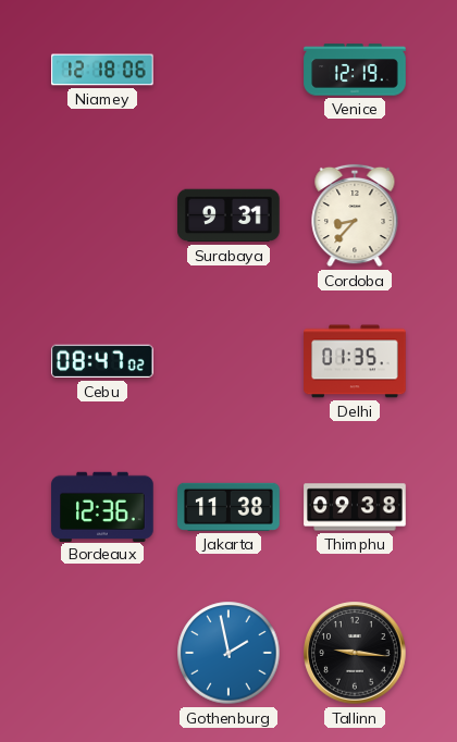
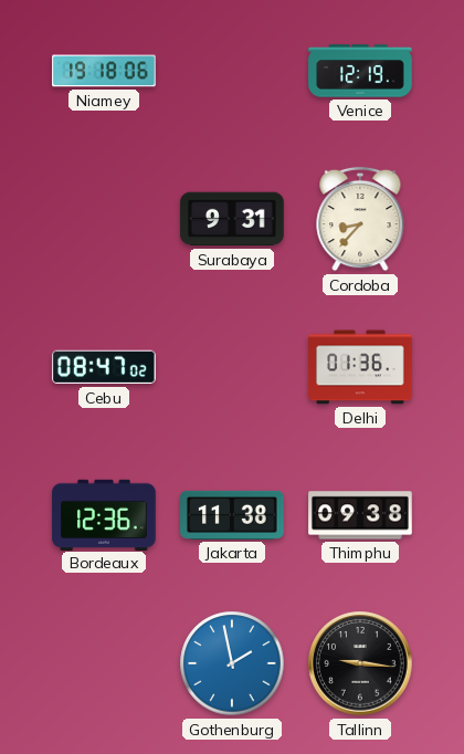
Niamey: 12:18 -> 19:18
Delhi: 01:35 -> 01:36
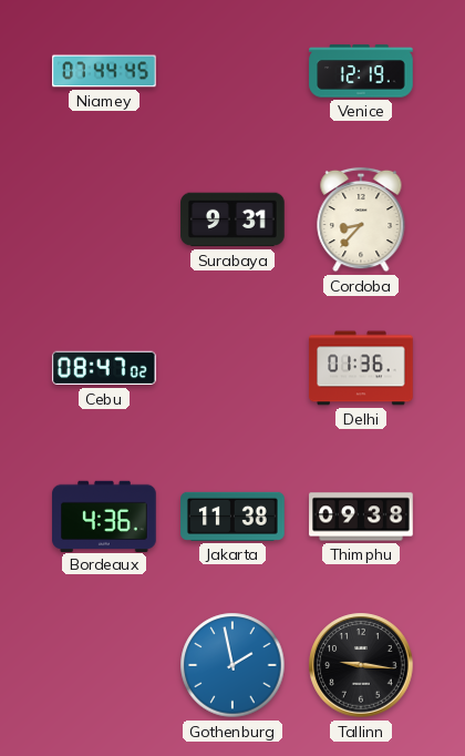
Niamey: 19:18 -> 07:44
Bordeaux: 12:36 -> 4:36
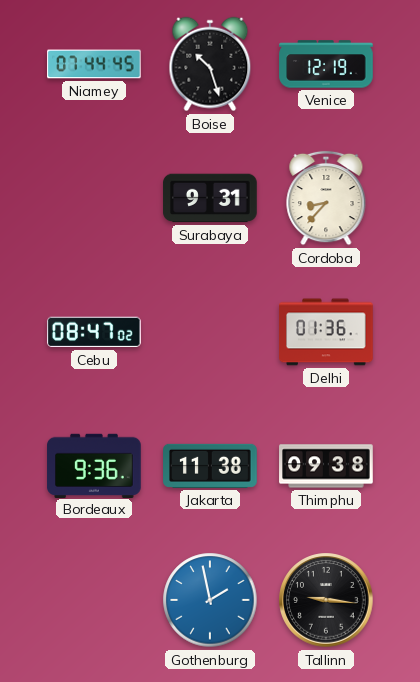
Boise: none -> 10:27
Bordeaux: 4:36 -> 9:36
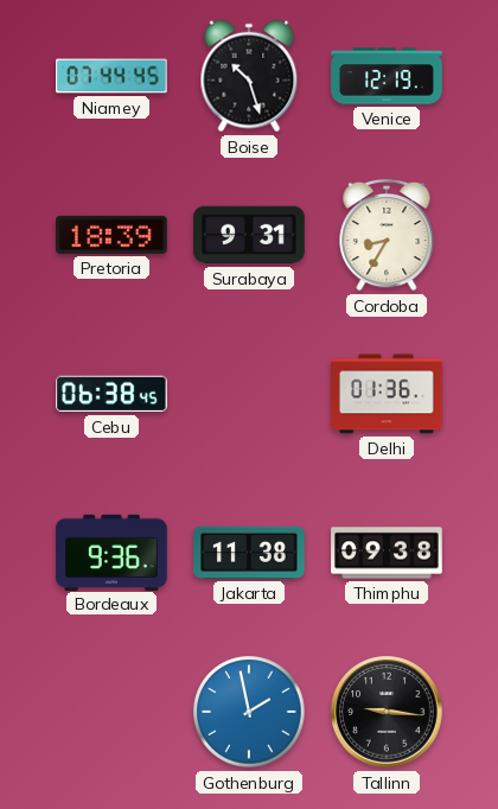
Pretoria: none -> 18:39
Cordoba: 8:37 -> 8:35
Cebu: 08:47 -> 06:38
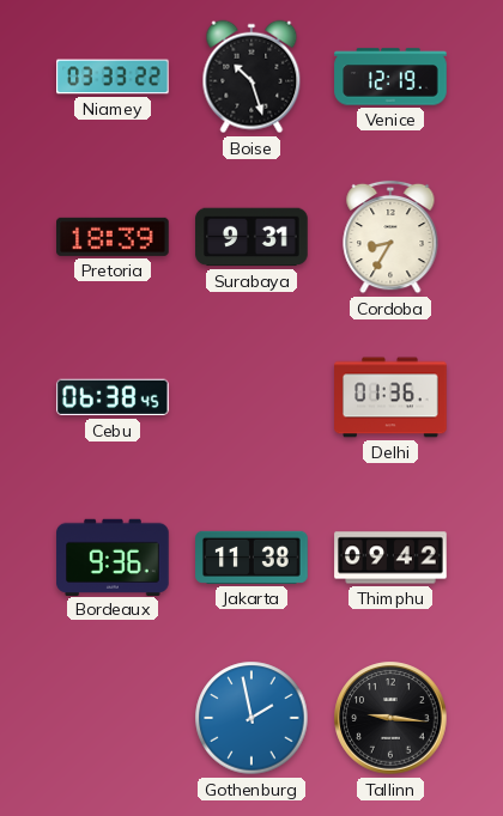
Niamey: 07:44 -> 03:33
Thimphu: 09:38 -> 09:42
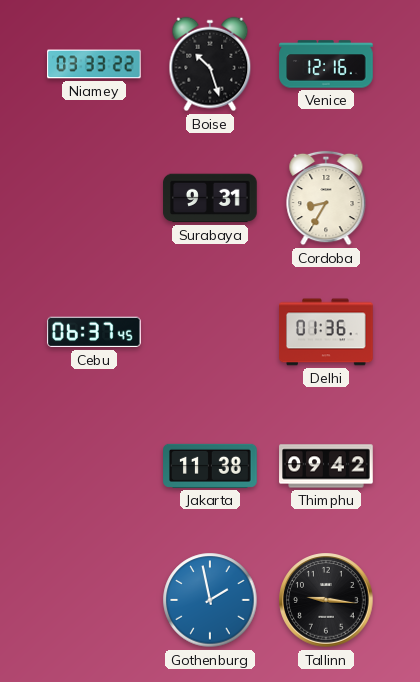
Venice: 12:19 -> 12:16
Pretoria: 18:39 -> none
Cebu: 06:38 -> 06:37
Bordeaux: 9:36 -> none
